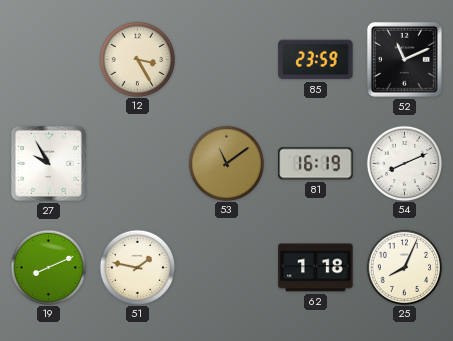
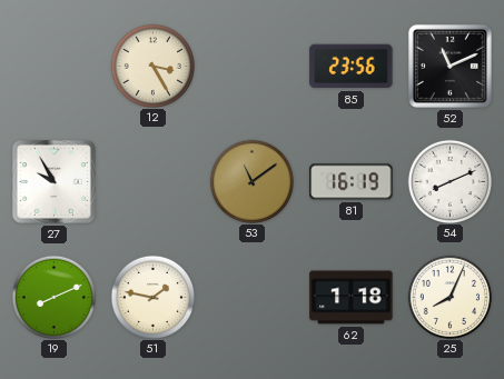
85: 23:59 -> 23:56
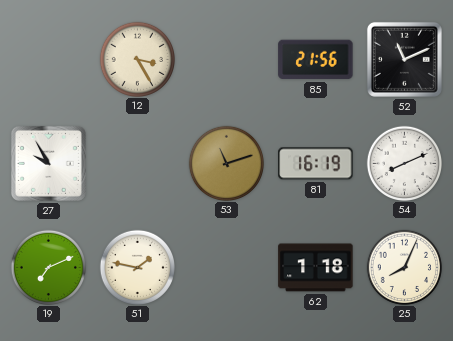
85: 23:56 -> 21:56
53: 11:09 -> 11:12
19: 8:11 -> 7:11
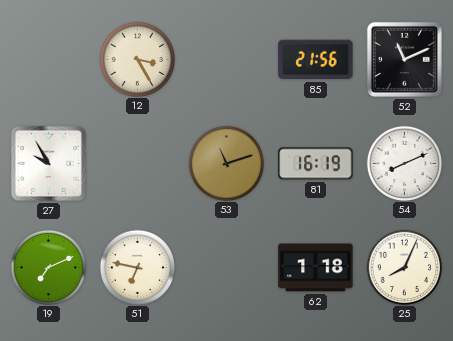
51: 1:47 -> 6:47
